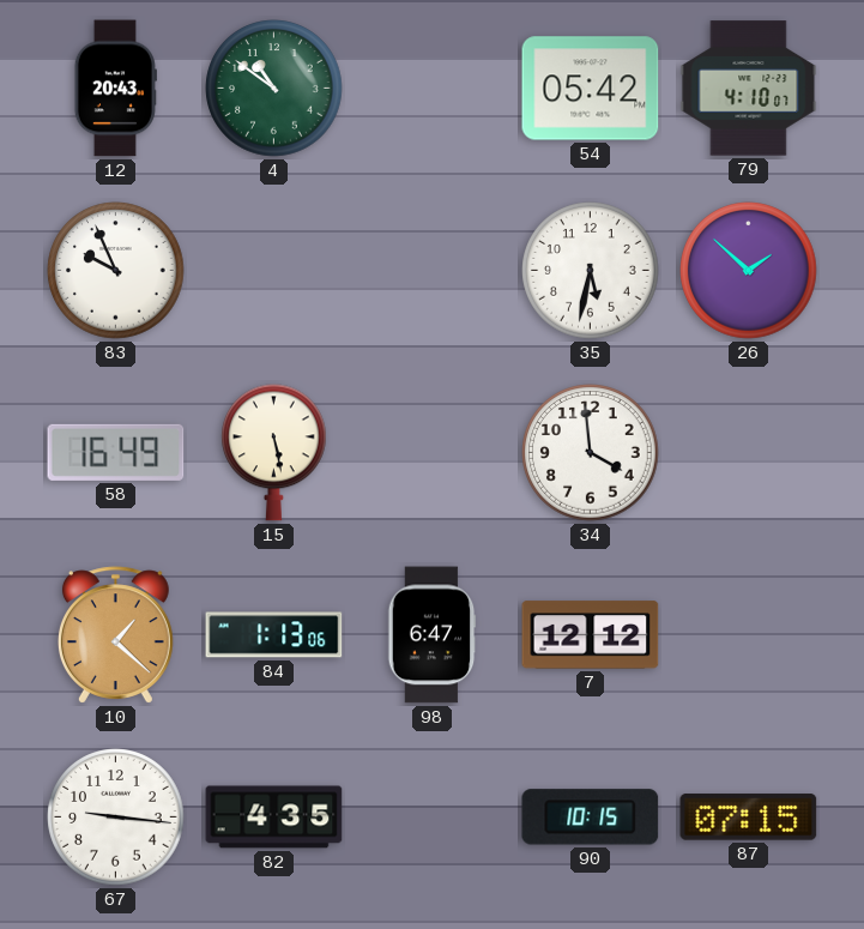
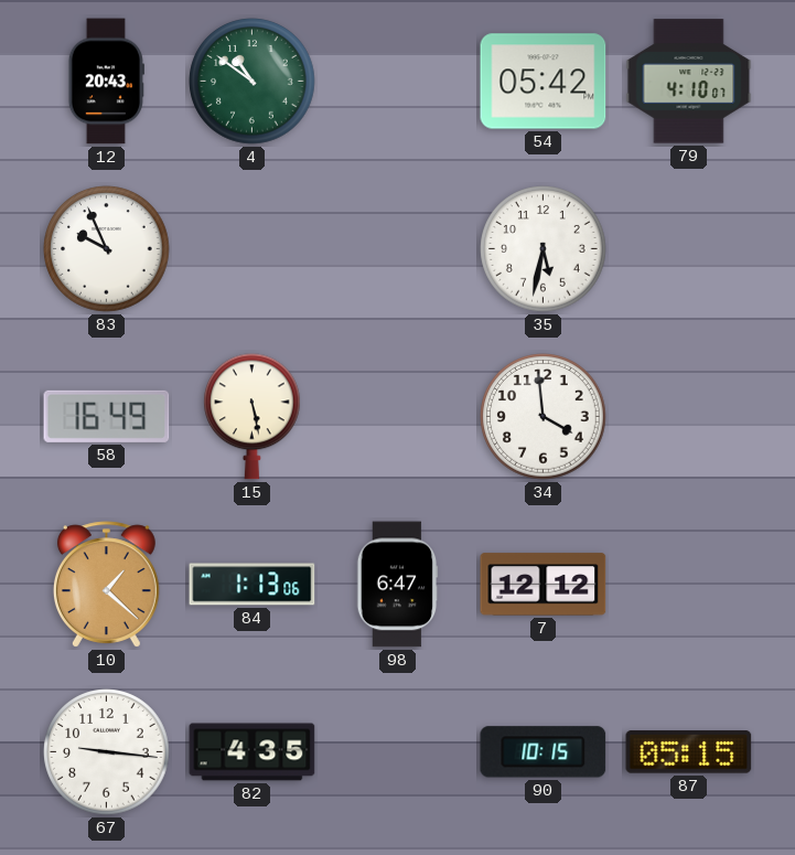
26: 1:52 -> none
87: 07:15 -> 05:15
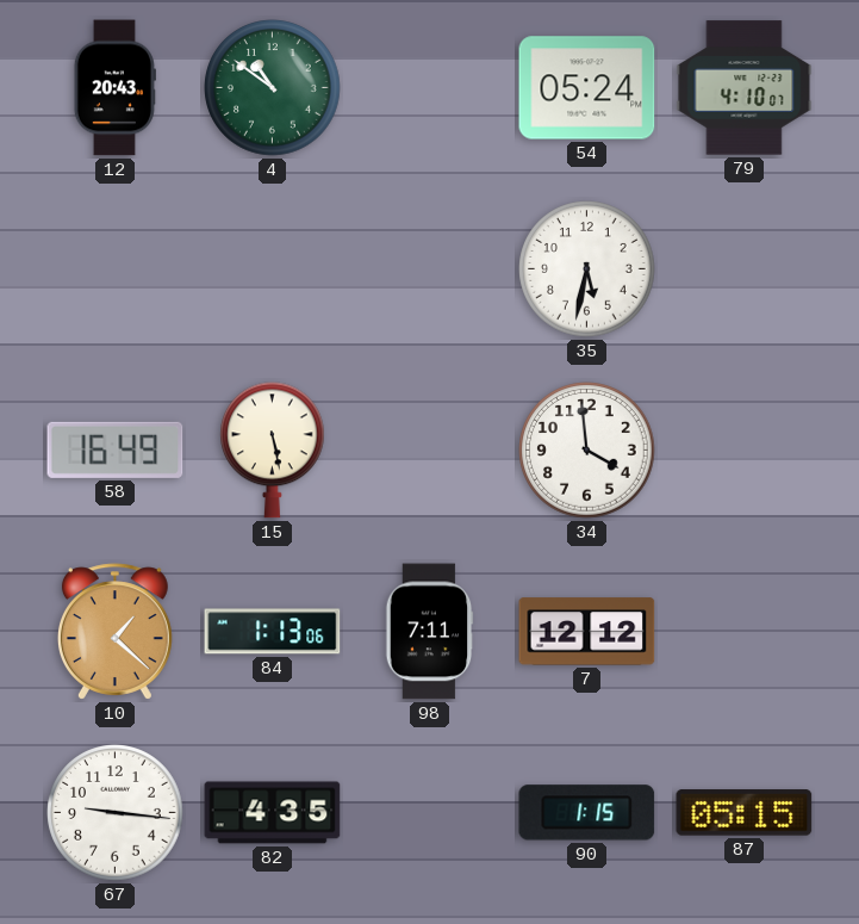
54: 05:42 -> 05:24
83: 9:56 -> none
98: 6:47 -> 7:11
90: 10:15 -> 1:15
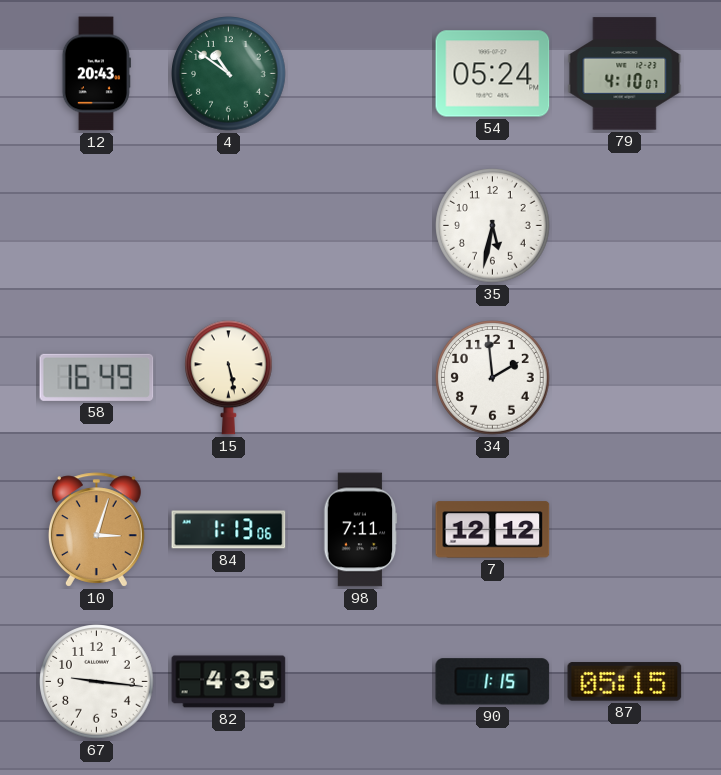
34: 3:59 -> 1:59
10: 1:22 -> 3:03
